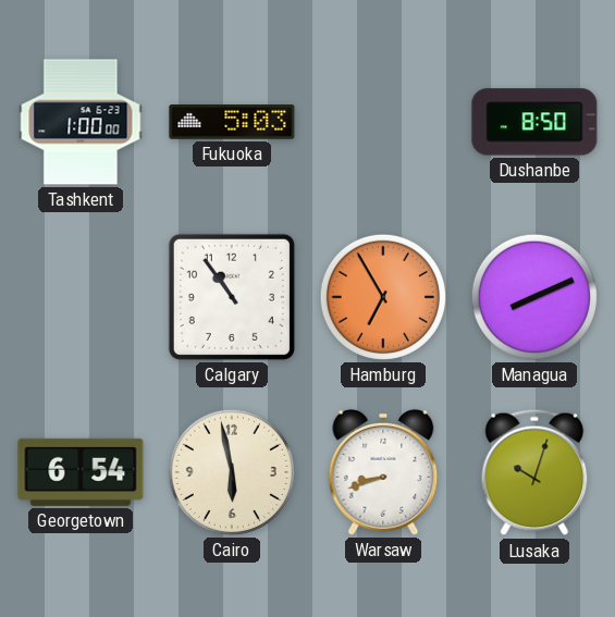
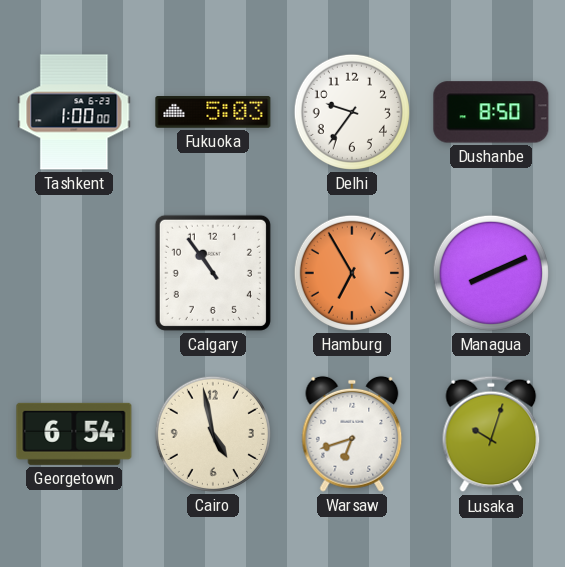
Delhi: none -> 9:36
Cairo: 5:58 -> 4:58
Warsaw: 8:42 -> 6:42
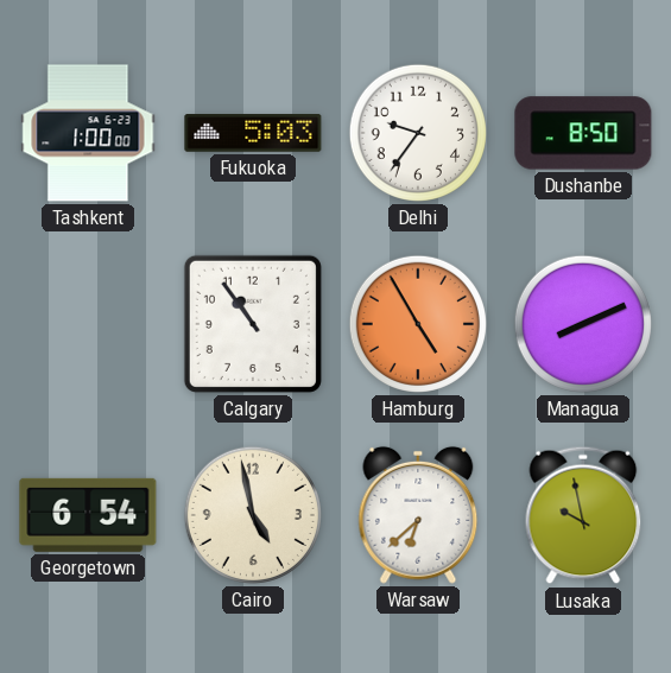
Hamburg: 6:55 -> 4:55
Warsaw: 6:42 -> 6:38
Lusaka: 10:03 -> 9:58
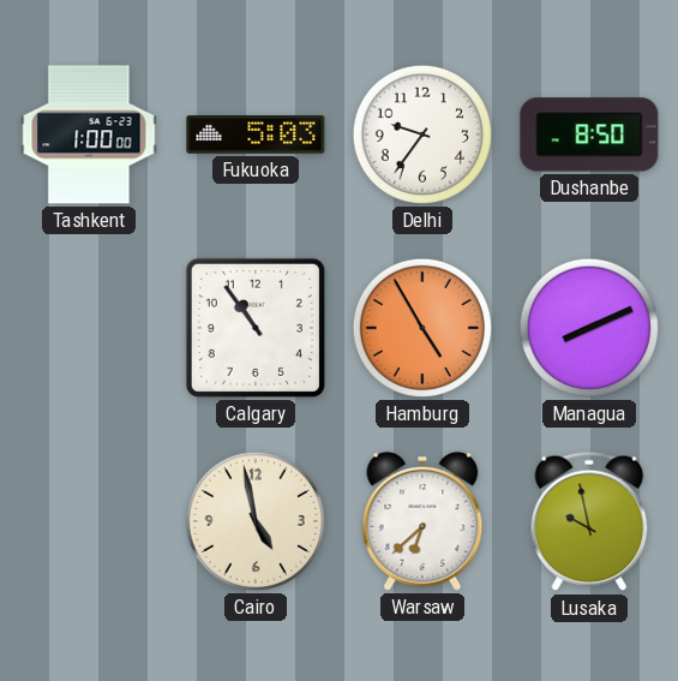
Georgetown: 6:54 -> none
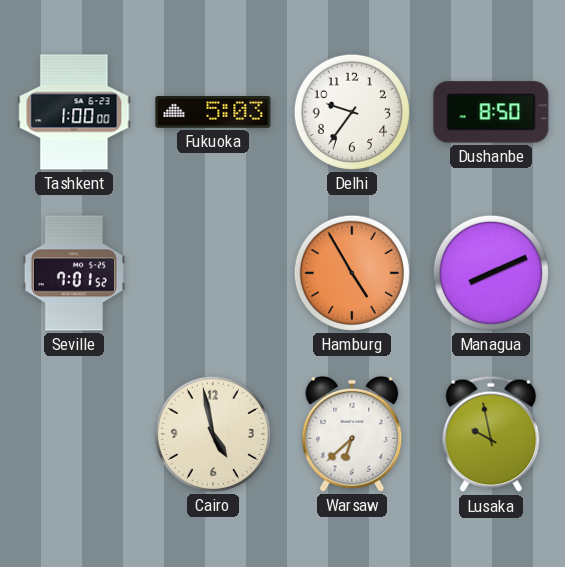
Seville: none -> 7:01
Calgary: 10:54 -> none
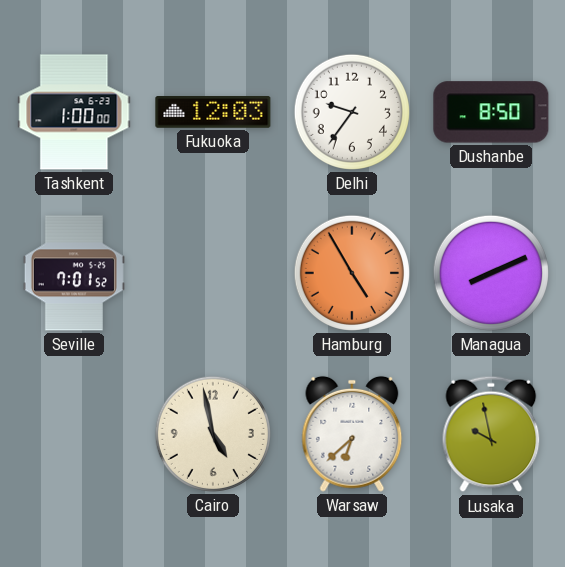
Fukuoka: 5:03 -> 12:03
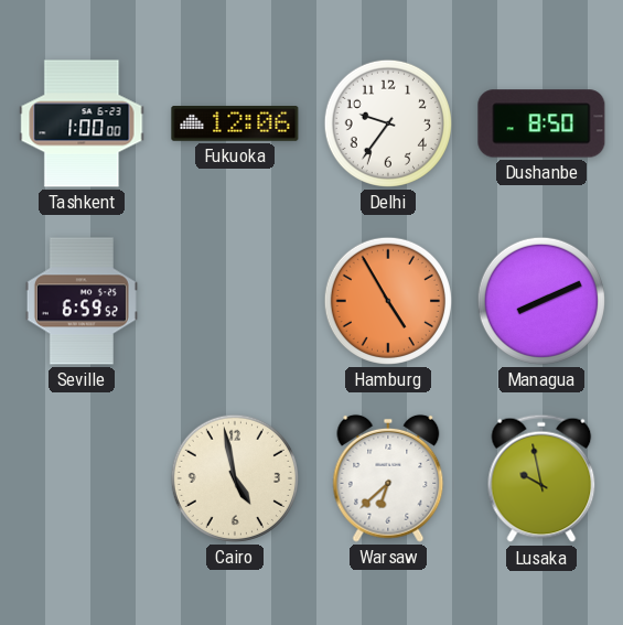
Fukuoka: 12:03 -> 12:06
Seville: 7:01 -> 6:59
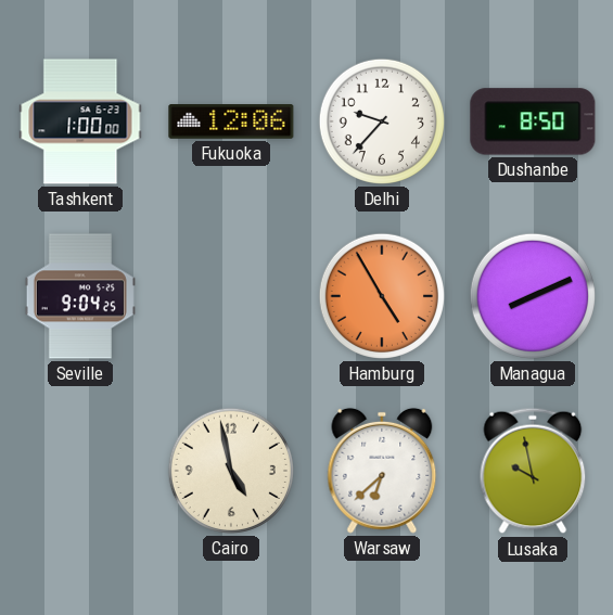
Delhi: 9:36 -> 9:37
Seville: 6:59 -> 9:04
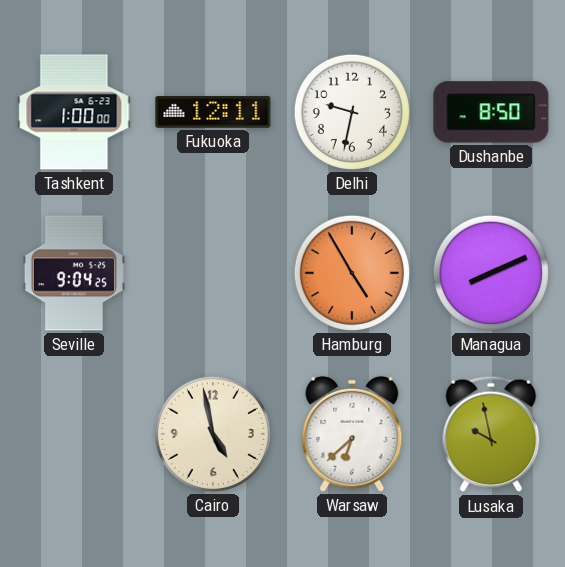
Fukuoka: 12:06 -> 12:11
Delhi: 9:37 -> 9:32
